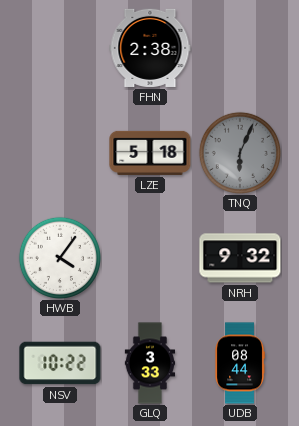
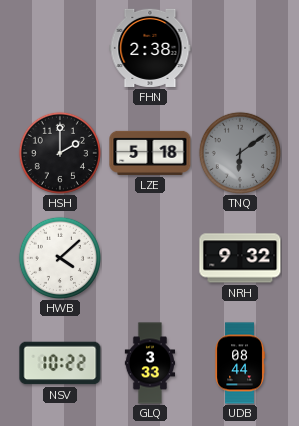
HSH: none -> 2:00
TNQ: 6:04 -> 6:09
HWB: 4:06 -> 4:08
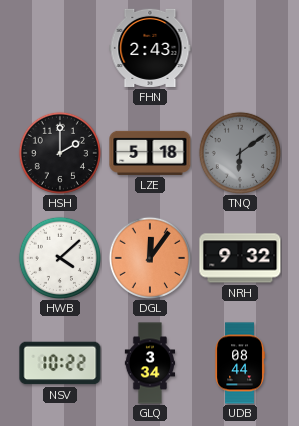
FHN: 2:38 -> 2:43
DGL: none -> 12:06
GLQ: 3:33 -> 3:34
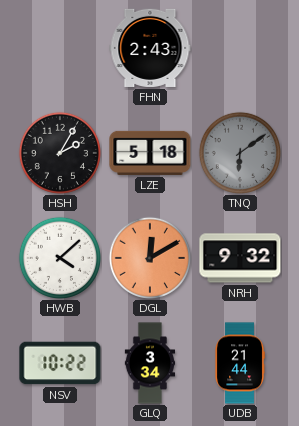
HSH: 2:00 -> 2:05
DGL: 12:06 -> 12:10
UDB: 08:44 -> 21:44
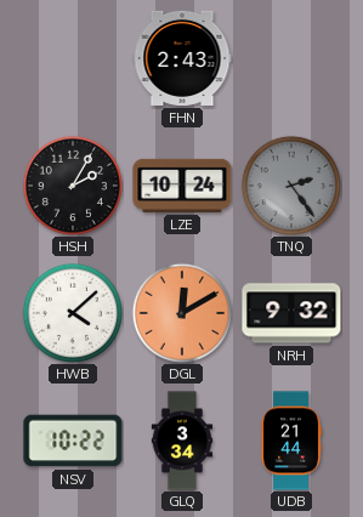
LZE: 5:18 -> 10:24
TNQ: 6:09 -> 2:24
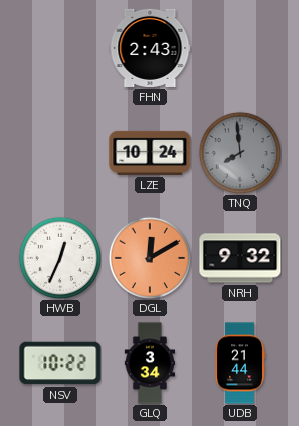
HSH: 2:05 -> none
TNQ: 2:24 -> 7:59
HWB: 4:08 -> 12:34
